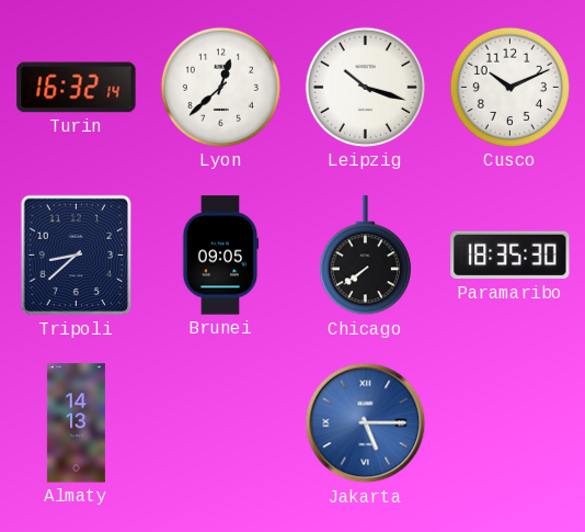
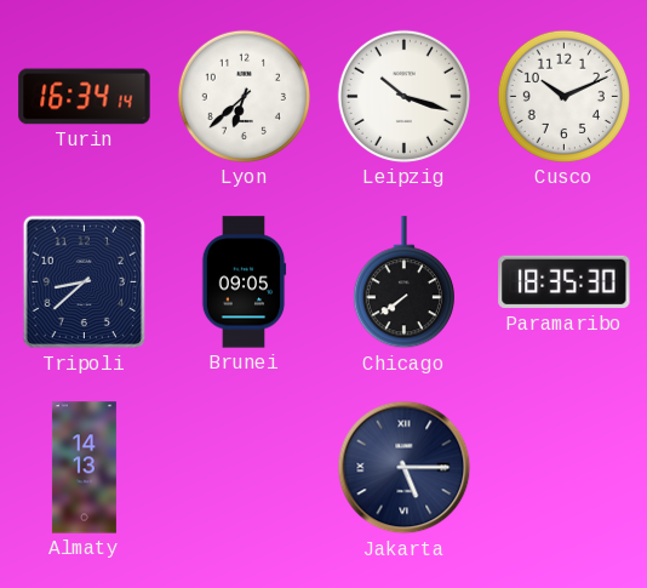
Turin: 16:32 -> 16:34
Lyon: 12:38 -> 6:38
Jakarta dial: blue -> navy
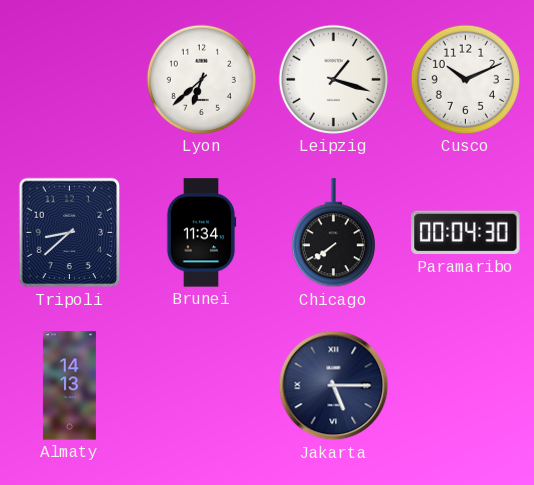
Turin: 16:34 -> none
Leipzig: 10:18 -> 1:18
Brunei: 09:05 -> 11:34
Paramaribo: 18:35 -> 00:04
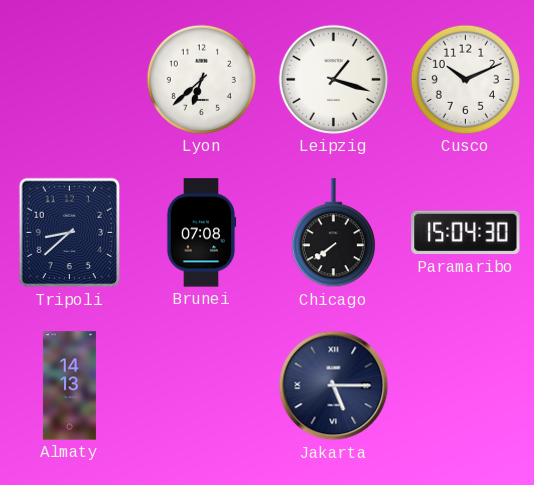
Brunei: 11:34 -> 07:08
Paramaribo: 00:04 -> 15:04
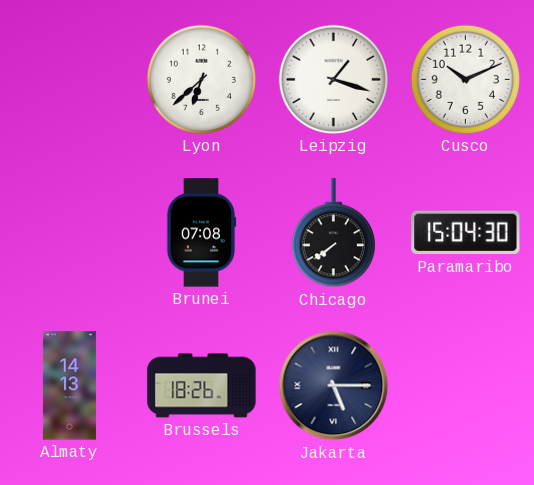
Tripoli: 8:38 -> none
Brussels: none -> 18:26
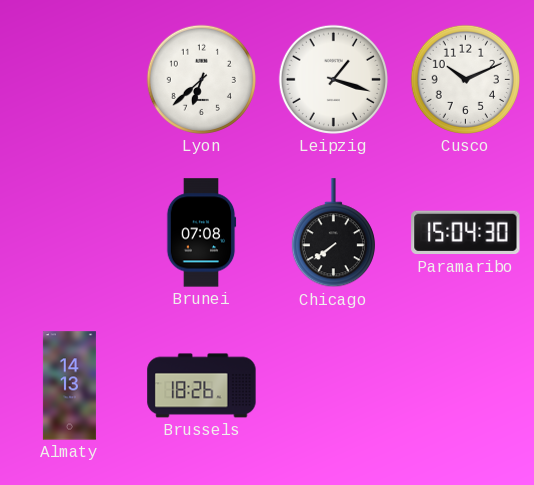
Jakarta: 5:15 -> none
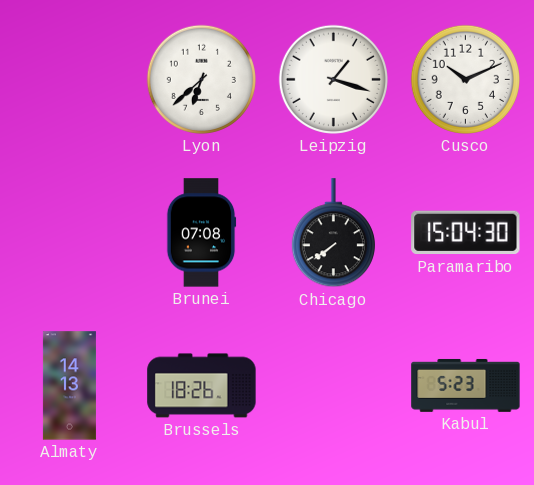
Kabul: none -> 5:23
